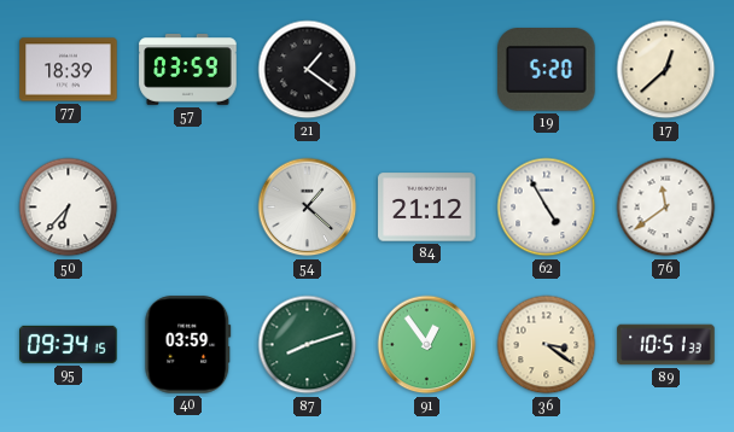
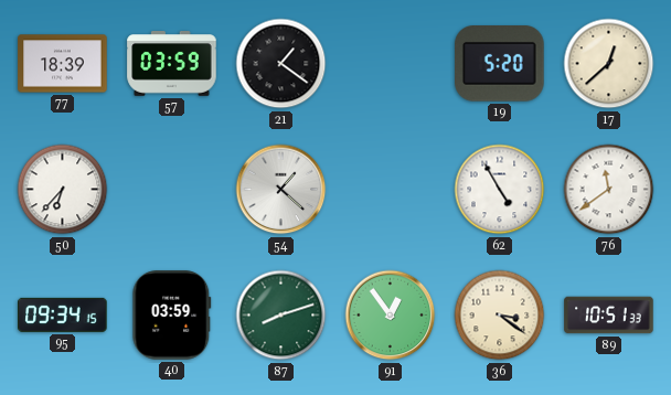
84: 21:12 -> none
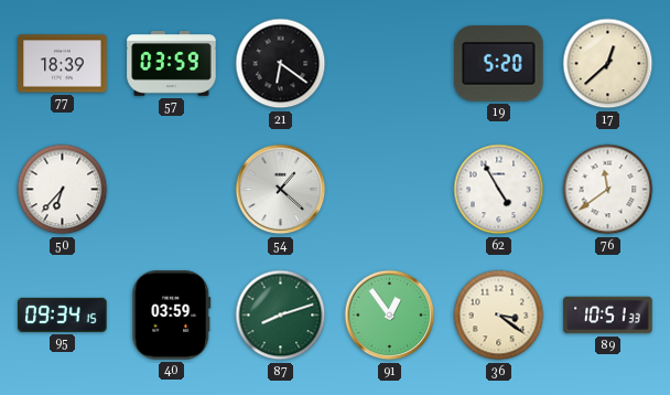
21: 1:21 -> 6:21
